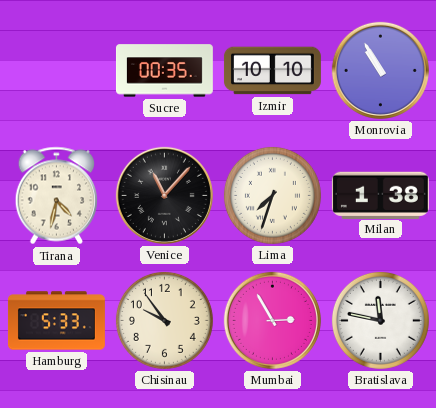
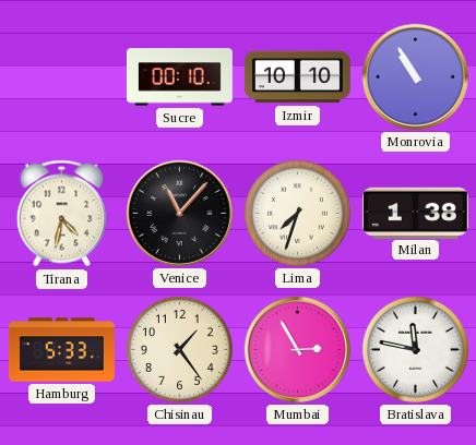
Sucre: 00:35 -> 00:10
Chisinau: 9:54 -> 1:24
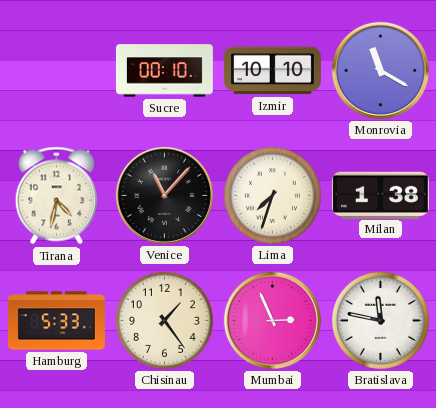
Monrovia: 10:55 -> 11:20
Mumbai: 2:55 -> 2:56
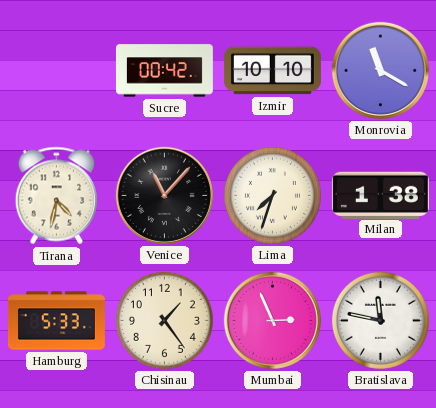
Sucre: 00:10 -> 00:42
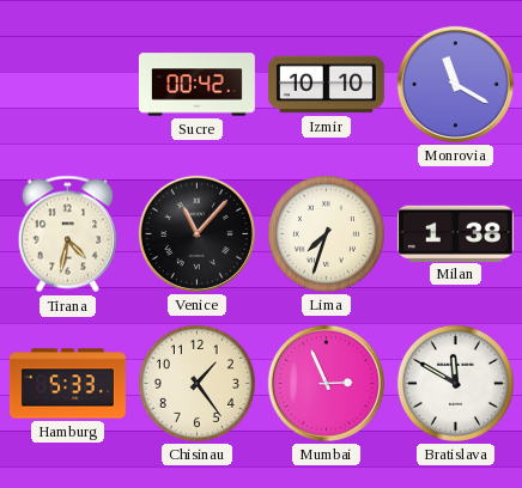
Bratislava: 11:47 -> 11:50
